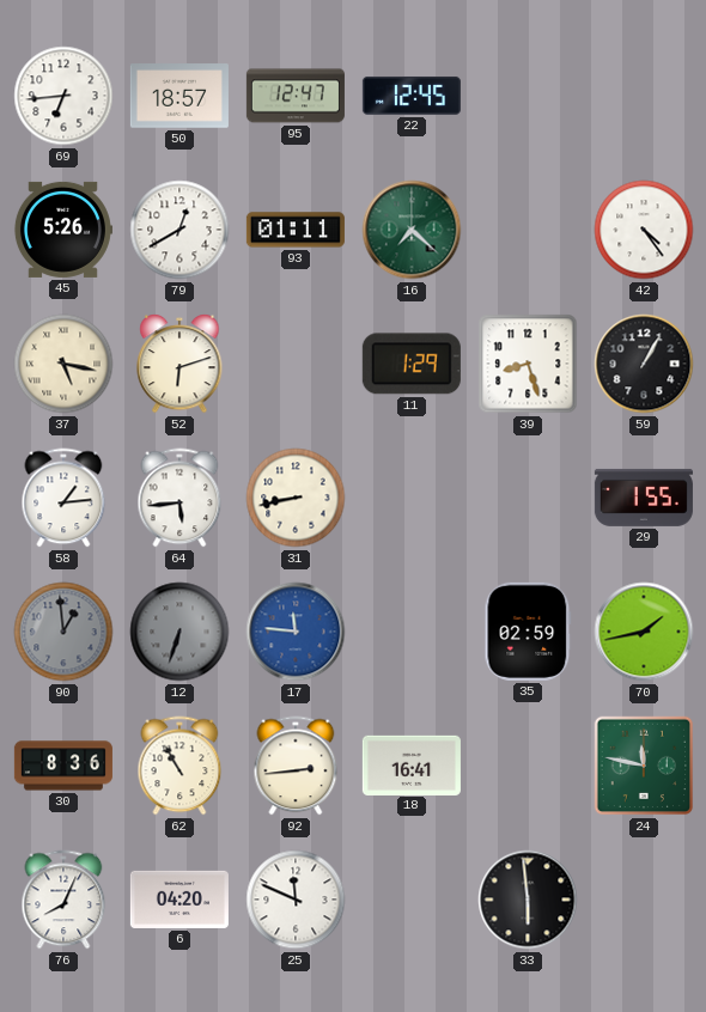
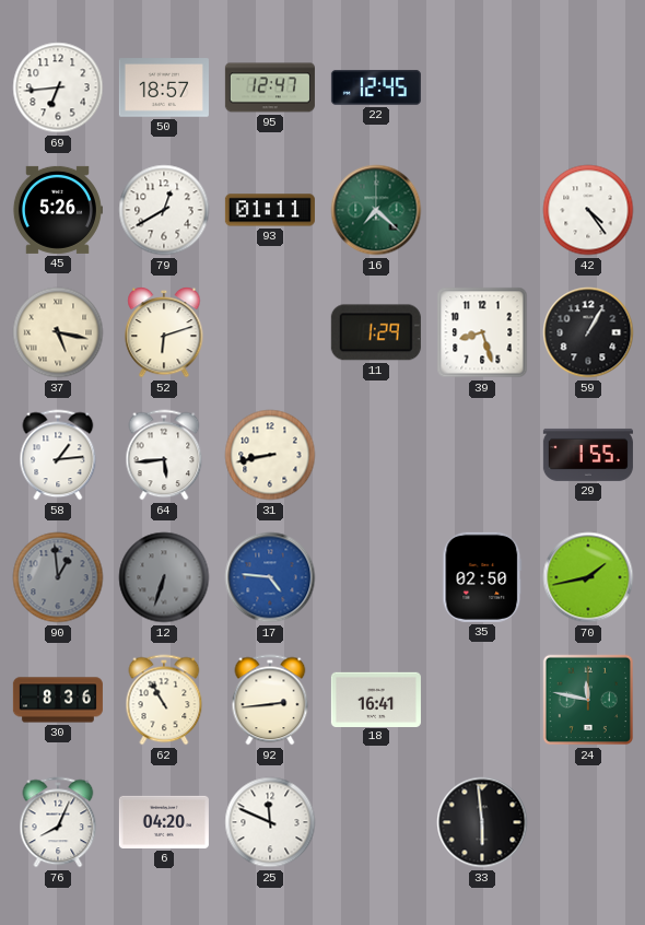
17: 11:46 -> 4:46
35: 02:59 -> 02:50
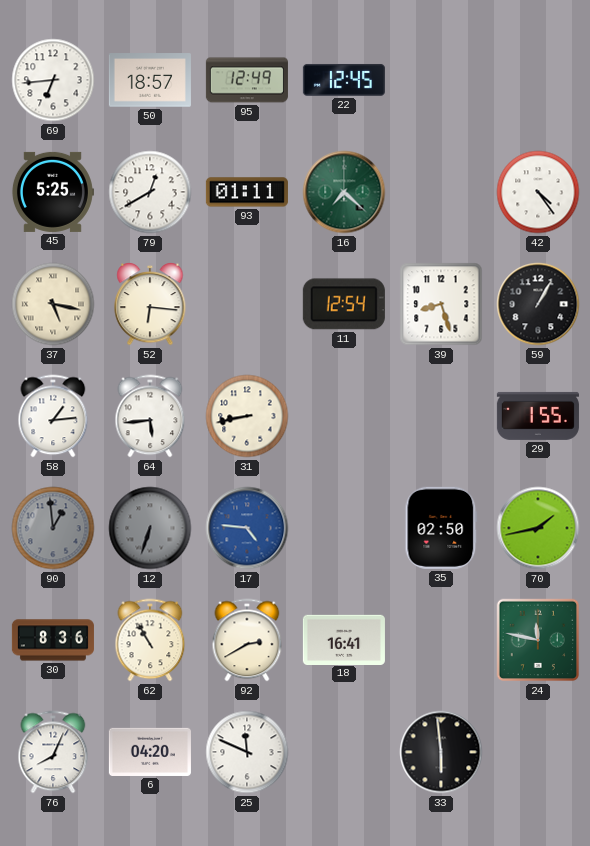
95: 12:47 -> 12:49
45: 5:26 -> 5:25
52: 6:12 -> 6:16
11: 1:29 -> 12:54
92: 2:44 -> 2:40
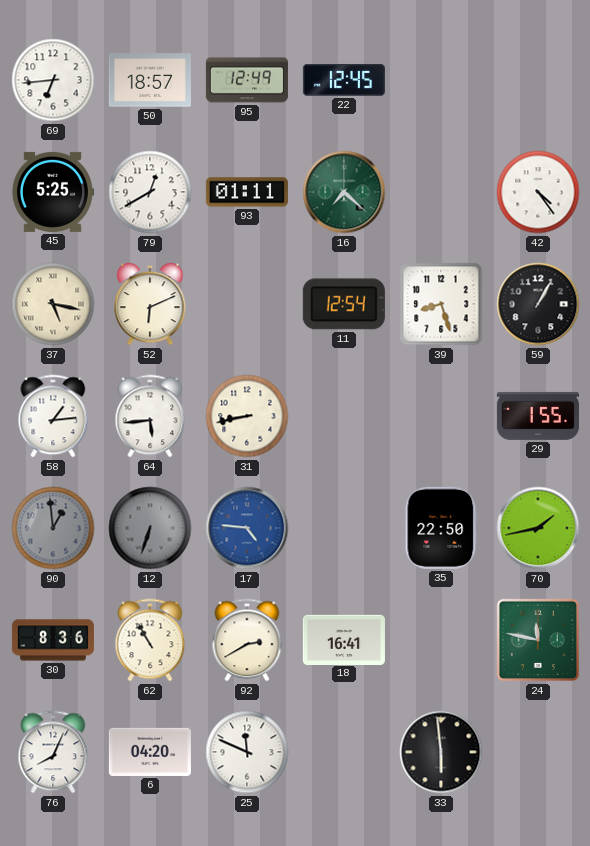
52: 6:16 -> 6:11
35: 02:50 -> 22:50
